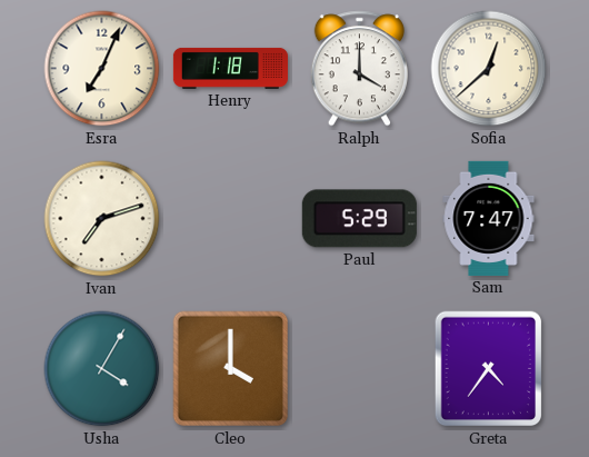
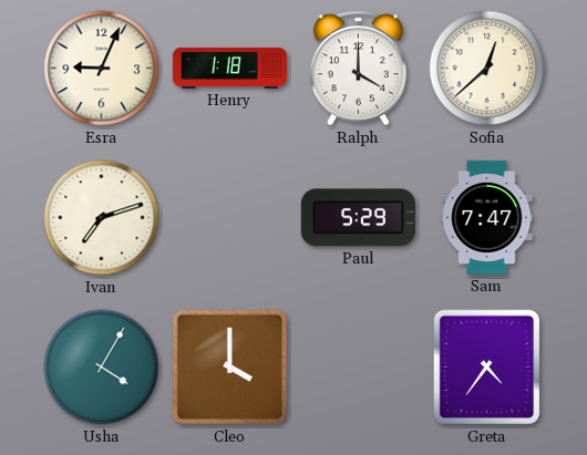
Esra: 7:04 -> 9:04
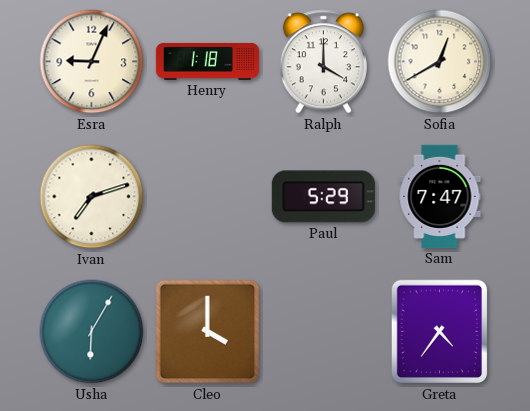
Sofia: 12:38 -> 12:40
Usha: 4:05 -> 6:05
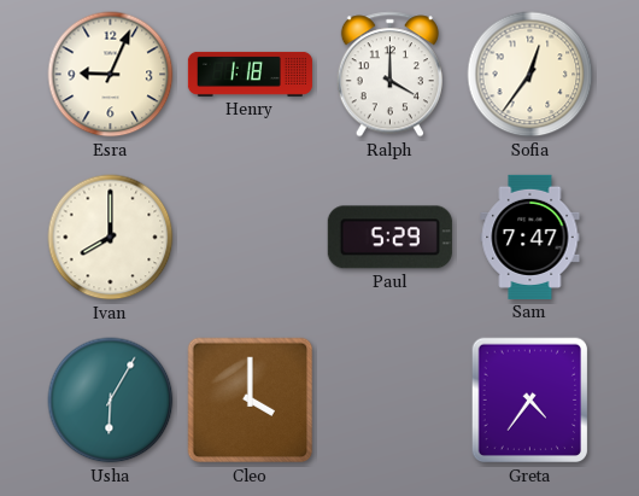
Sofia: 12:40 -> 12:36
Ivan: 7:12 -> 8:00
